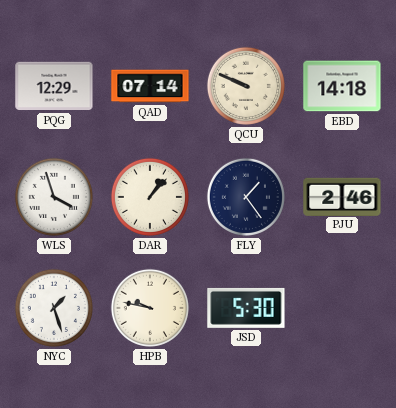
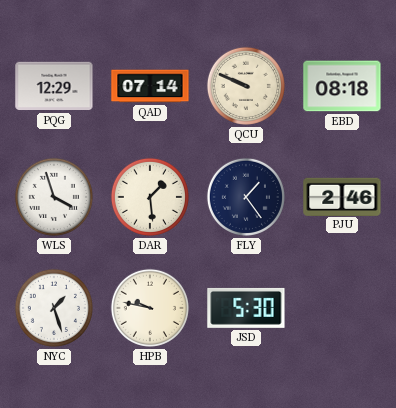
EBD: 14:18 -> 08:18
DAR: 1:07 -> 1:29
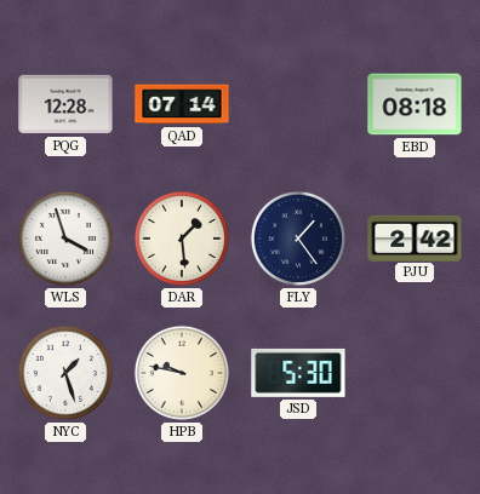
PQG: 12:29 -> 12:28
QCU: 9:49 -> none
PJU: 2:46 -> 2:42
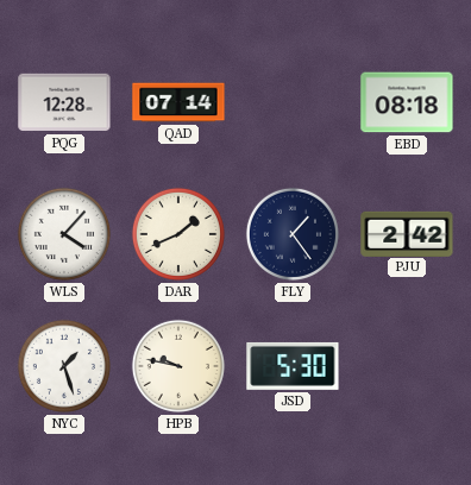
WLS: 3:57 -> 4:07
DAR: 1:29 -> 1:41
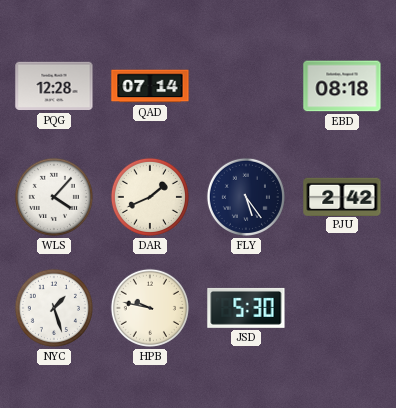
FLY: 1:24 -> 5:24
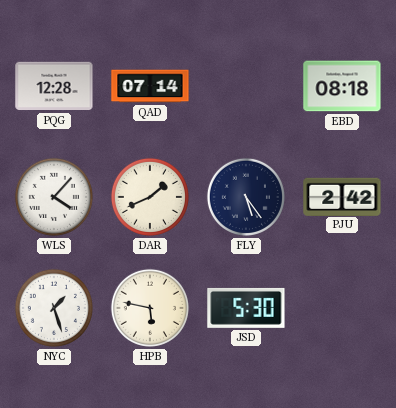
HPB: 9:47 -> 5:47
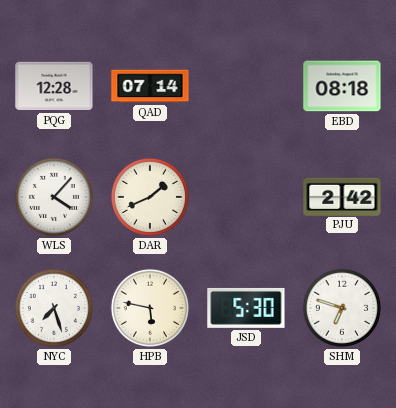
FLY: 5:24 -> none
NYC: 1:27 -> 7:27
SHM: none -> 6:48
